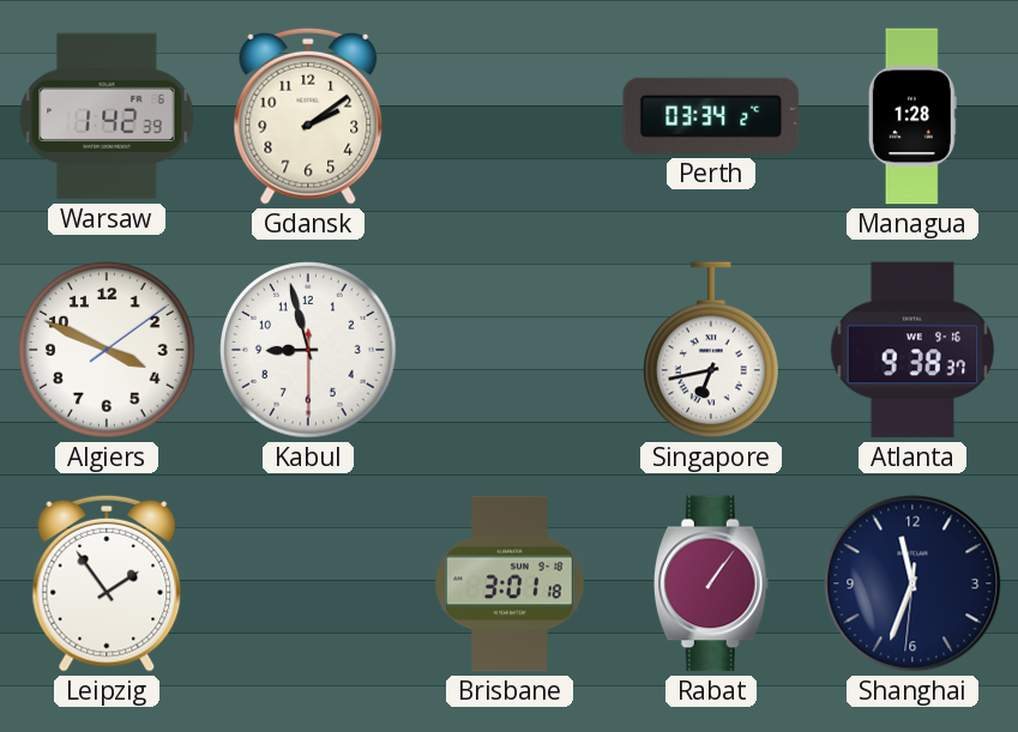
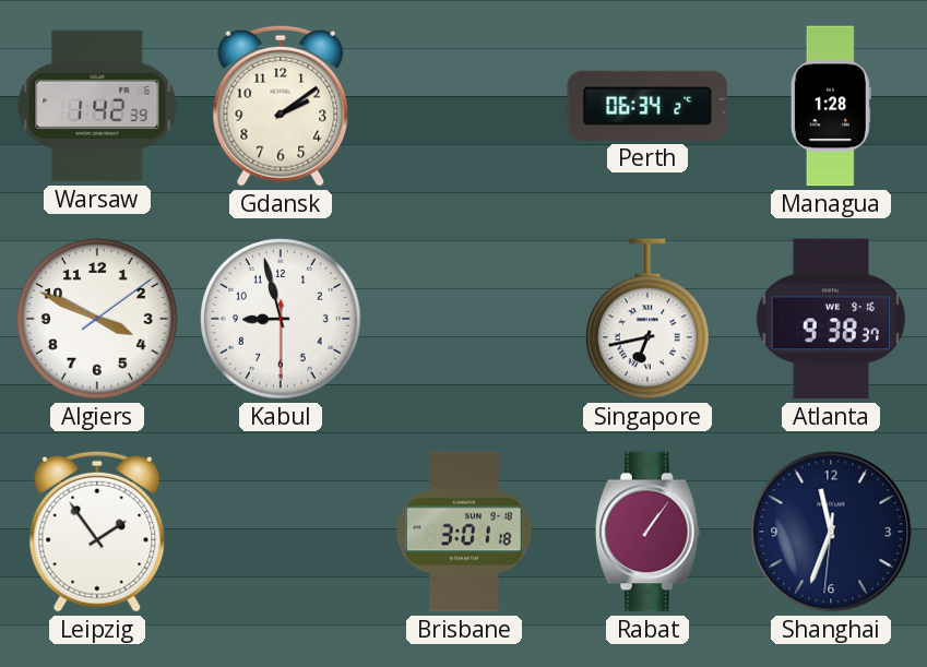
Perth: 03:34 -> 06:34
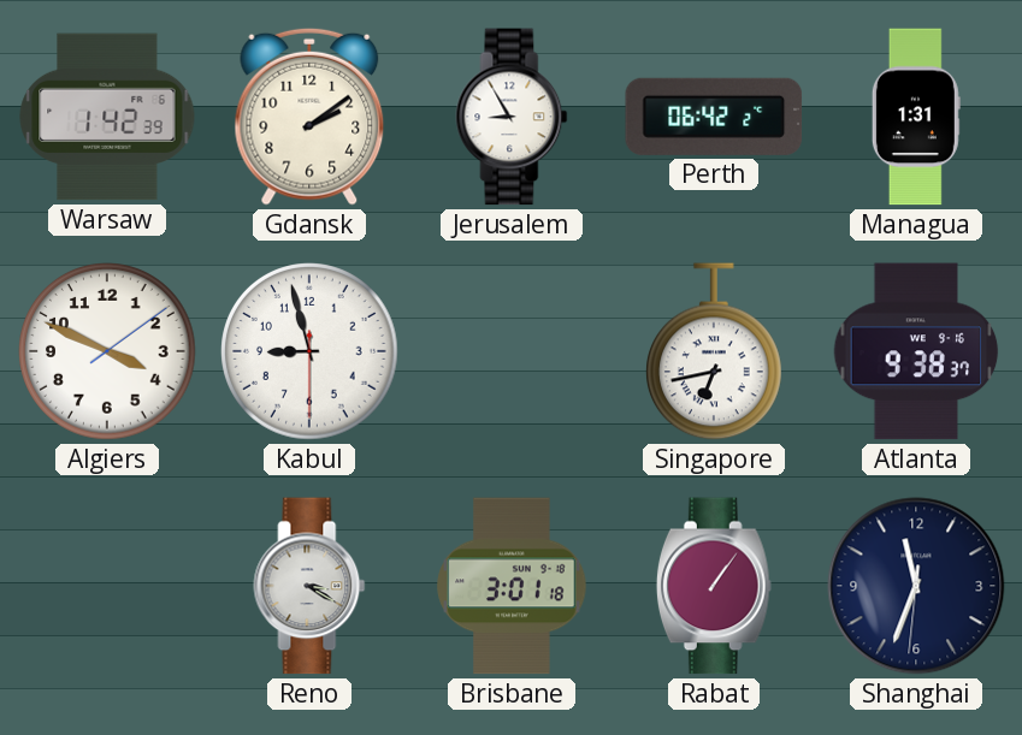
Jerusalem: none -> 8:55
Perth: 06:34 -> 06:42
Managua: 1:28 -> 1:31
Leipzig: 1:54 -> none
Reno: none -> 3:20
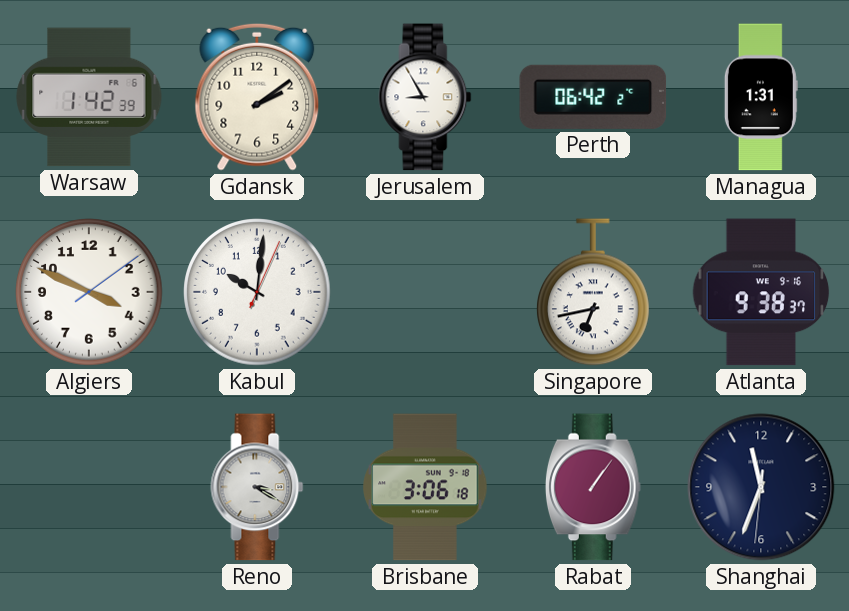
Kabul: 8:57 -> 10:01
Brisbane: 3:01 -> 3:06
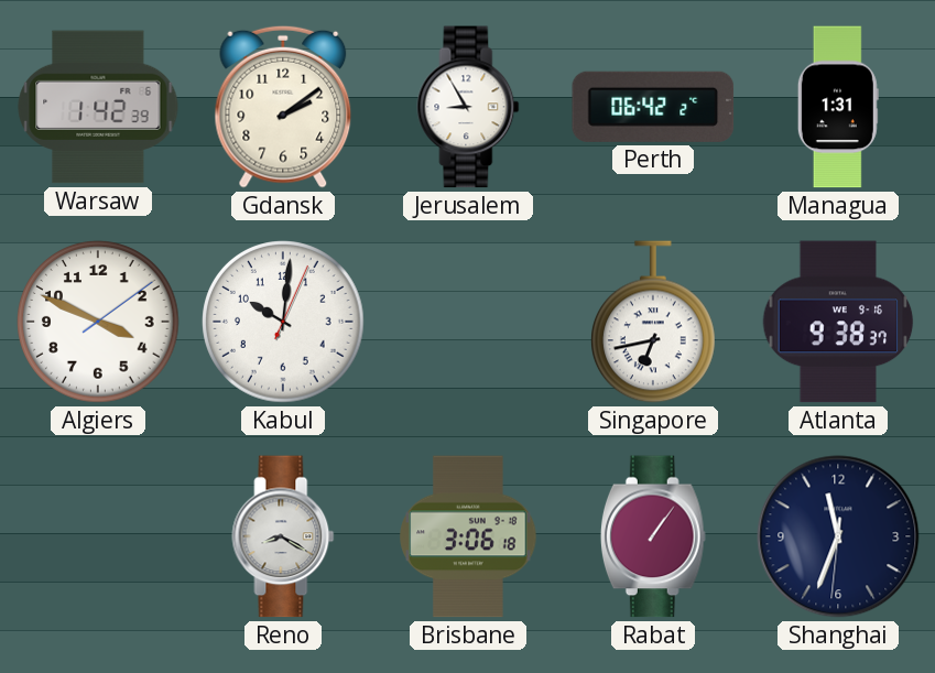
Reno: 3:20 -> 8:20
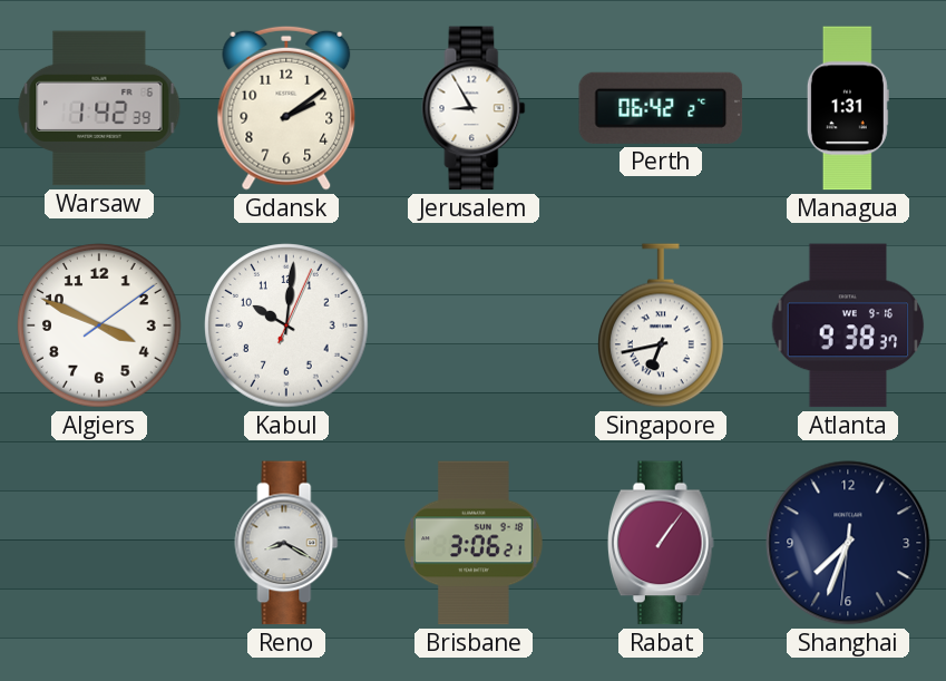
Brisbane: 3:06:18 -> 3:06:21
Shanghai: 11:33 -> 7:33
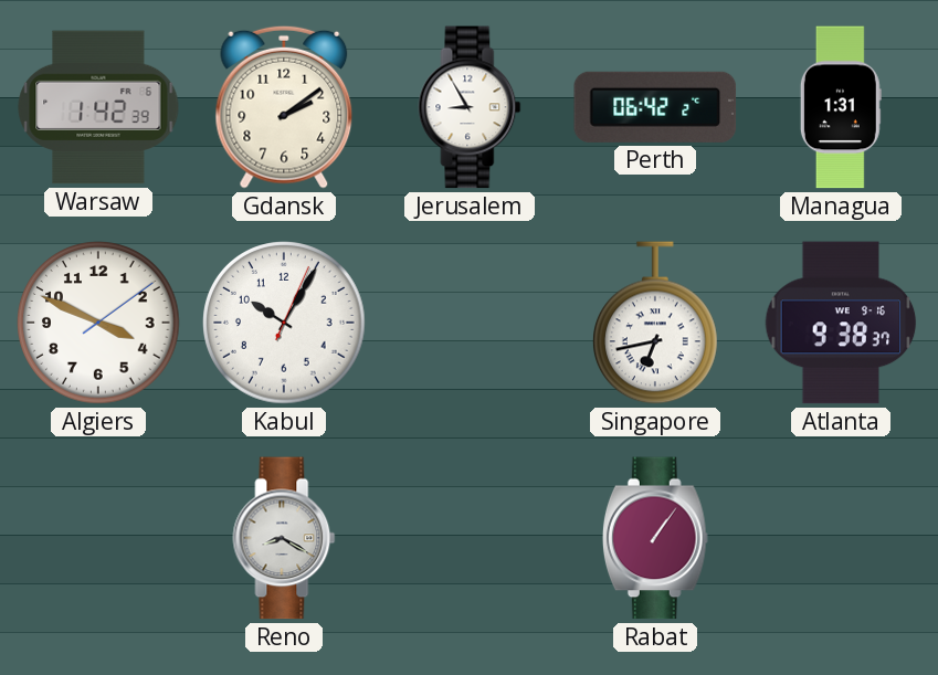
Kabul: 10:01 -> 10:05
Brisbane: 3:06 -> none
Shanghai: 7:33 -> none
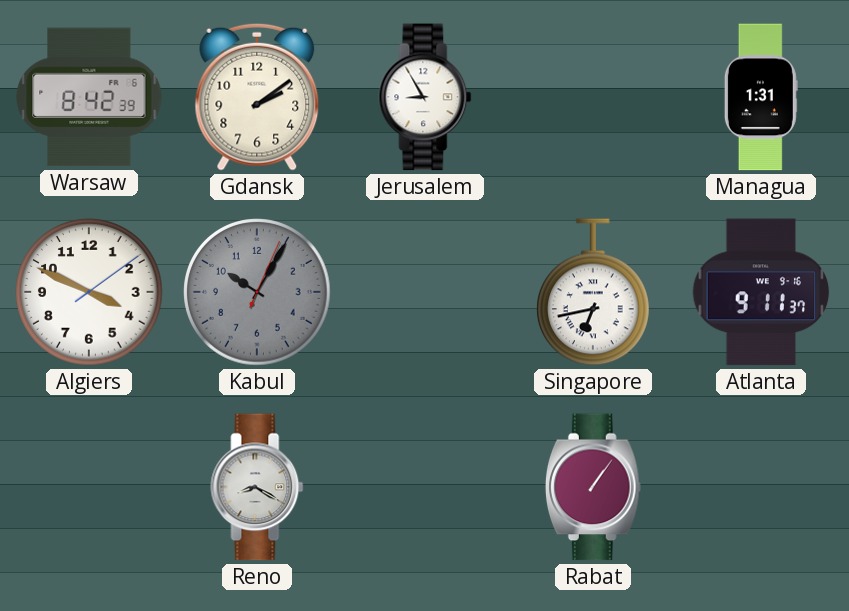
Warsaw: 1:42 -> 8:42
Perth: 06:42 -> none
Kabul dial: white -> grey
Atlanta: 9:38 -> 9:11
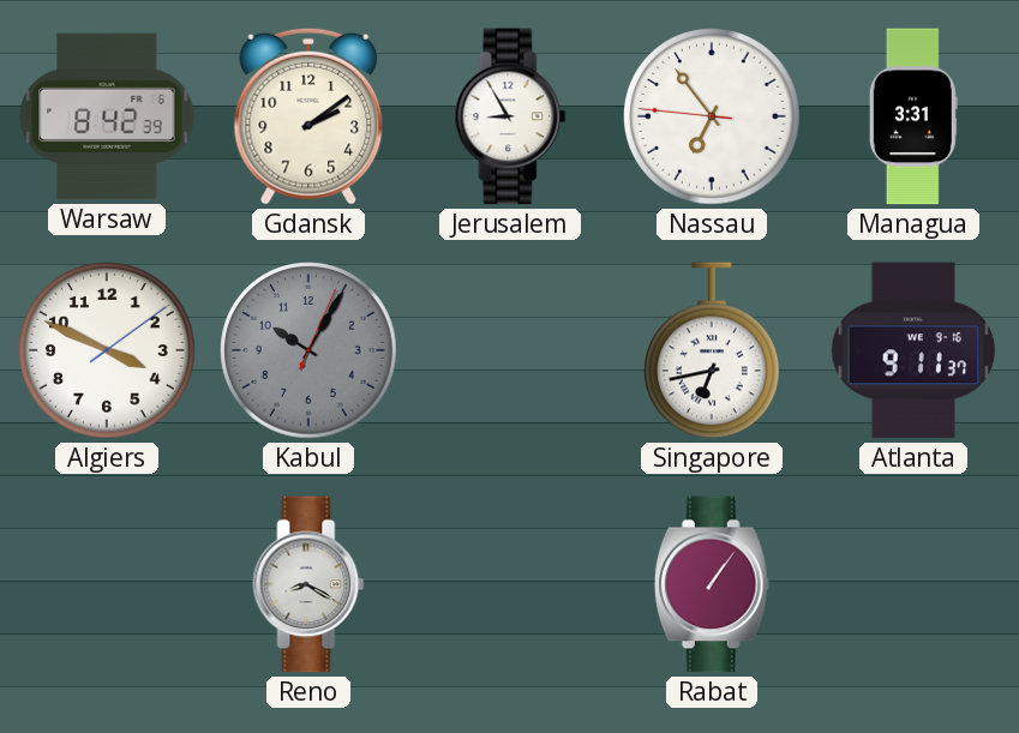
Nassau: none -> 6:53
Managua: 1:31 -> 3:31
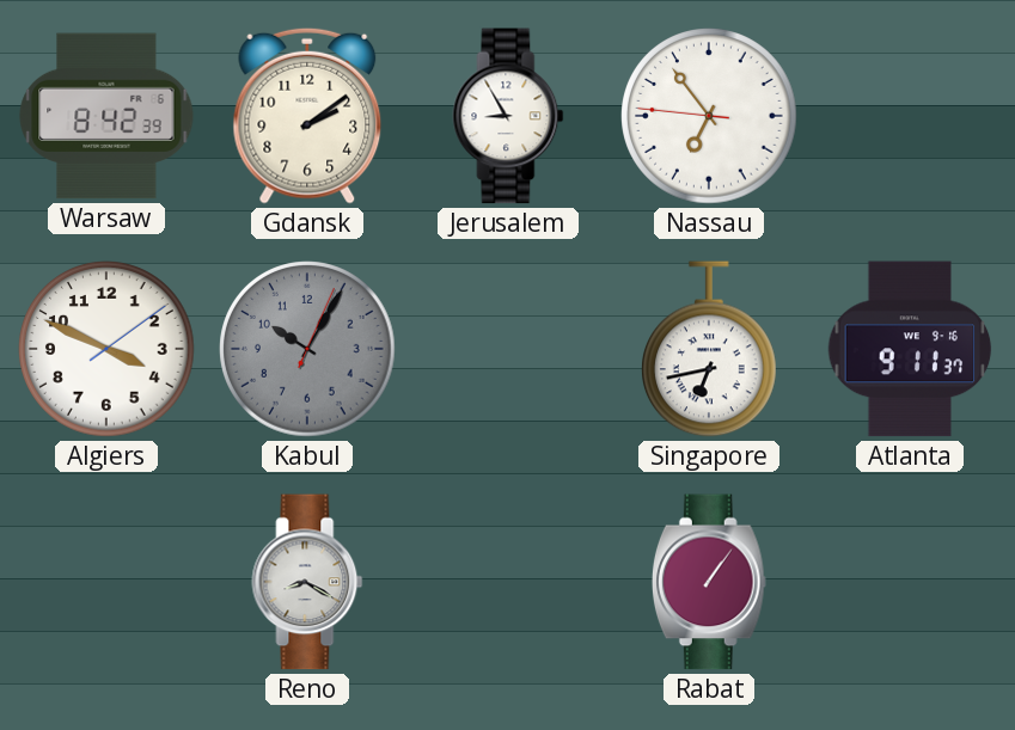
Managua: 3:31 -> none
